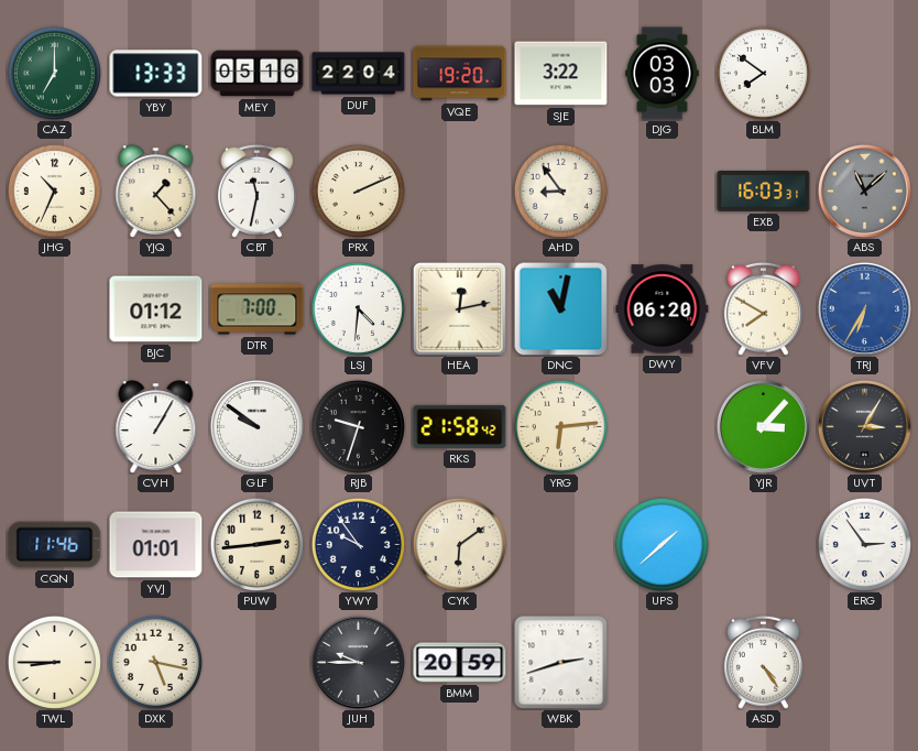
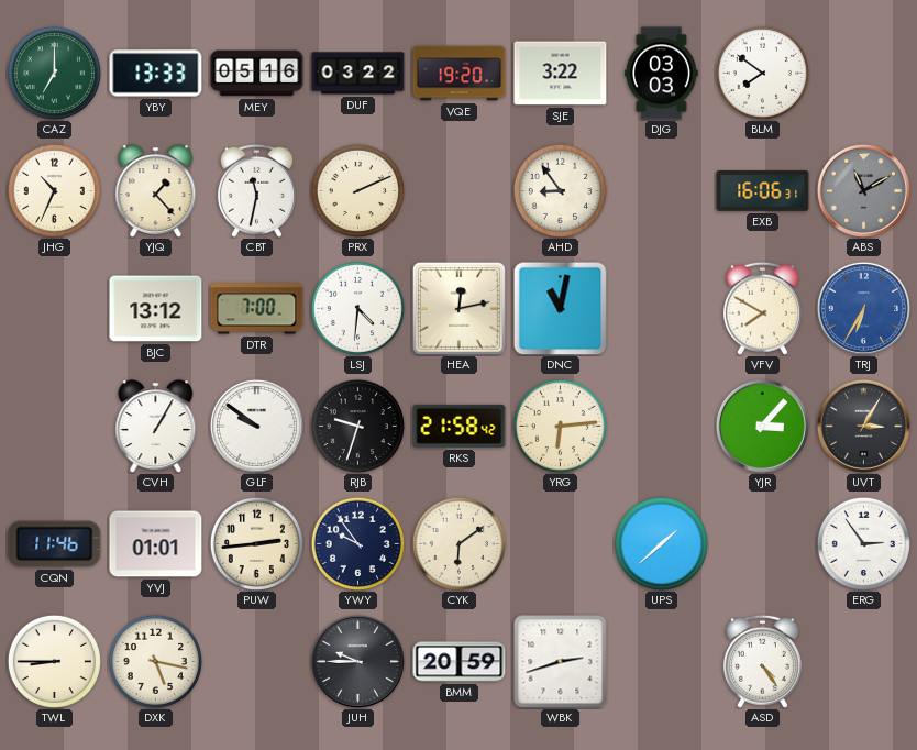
DUF: 22:04 -> 03:22
EXB: 16:03 -> 16:06
ABS: 11:08 -> 11:10
BJC: 01:12 -> 13:12
DWY: 06:20 -> none
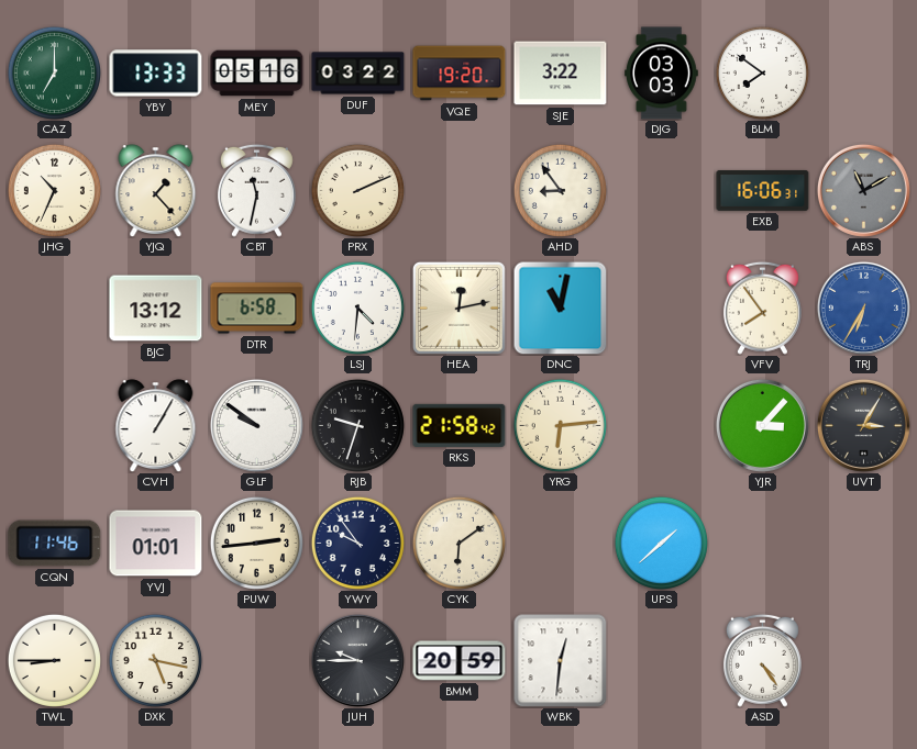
DTR: 7:00 -> 6:58
VFV: 7:50 -> 7:54
ERG: 2:54 -> none
WBK: 2:42 -> 12:31
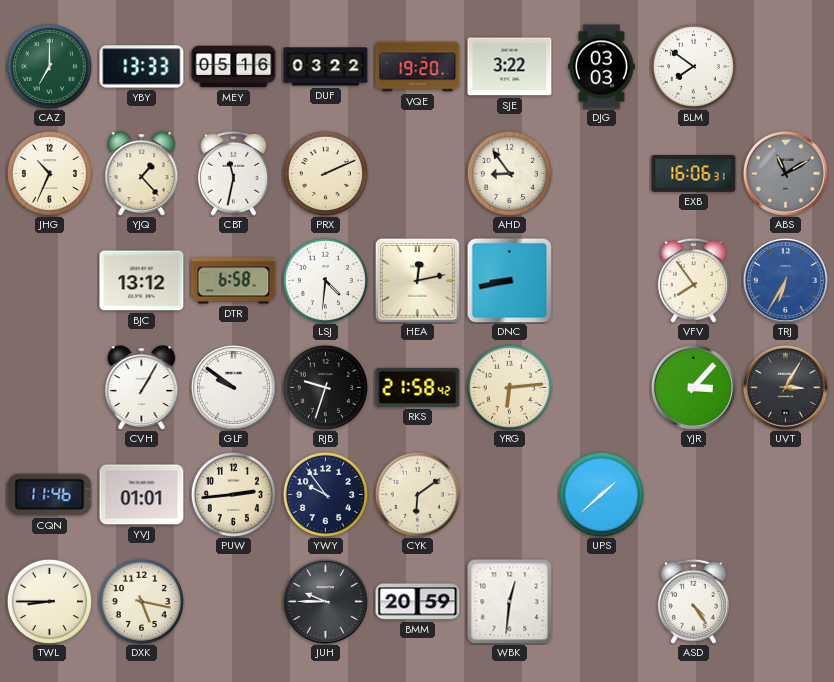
DNC: 11:02 -> 8:43
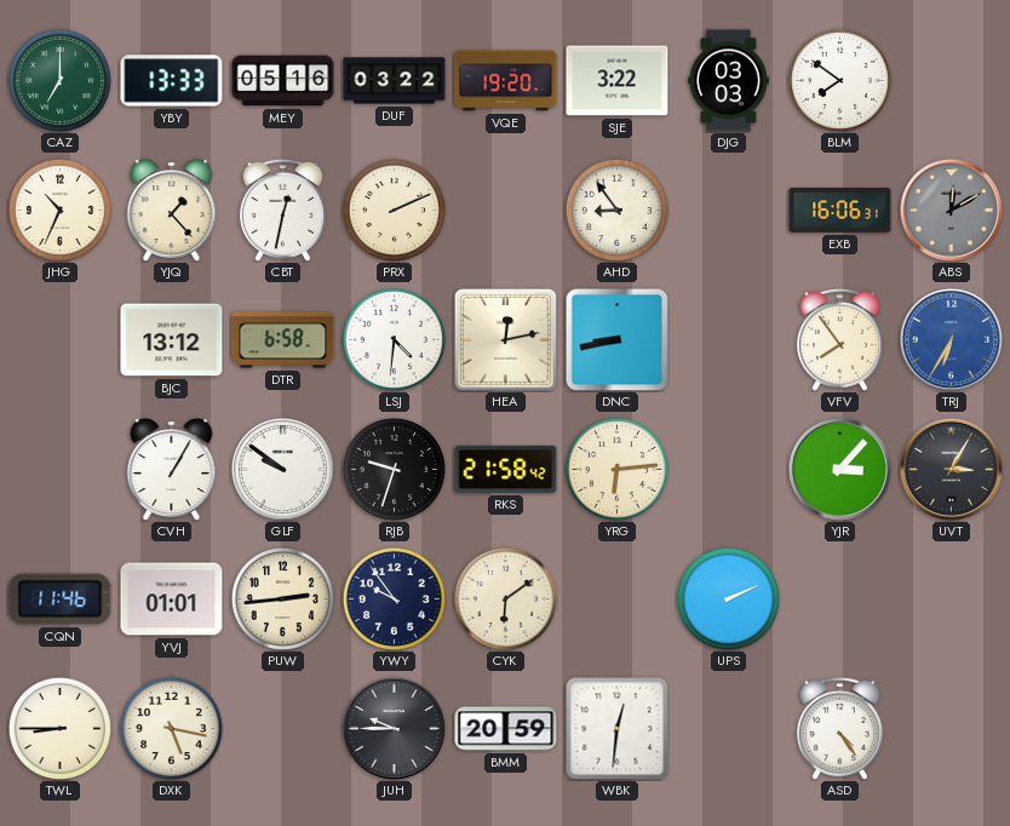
CBT: 11:32 -> 12:32
ABS: 11:10 -> 12:10
UPS: 1:38 -> 2:11
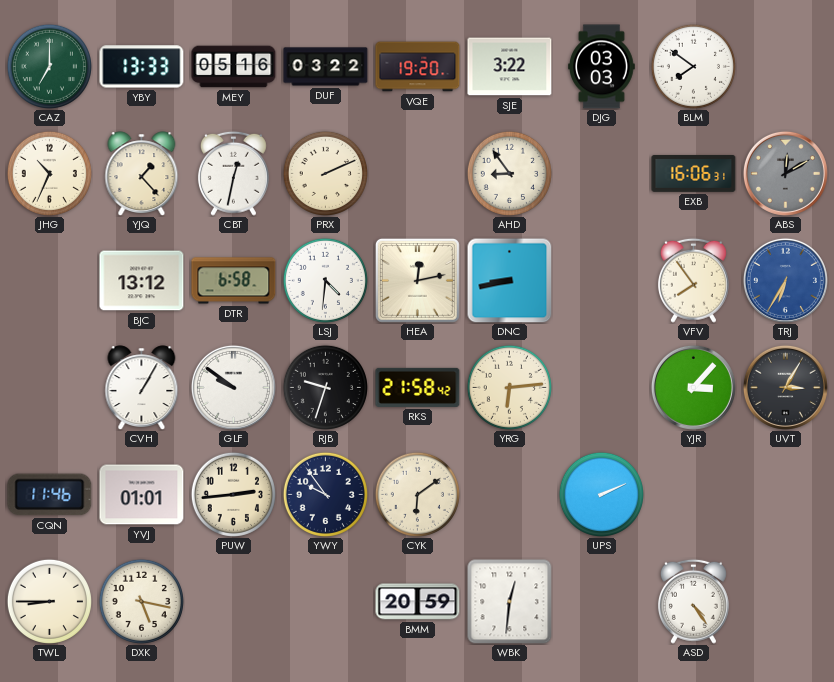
JUH: 9:45 -> none
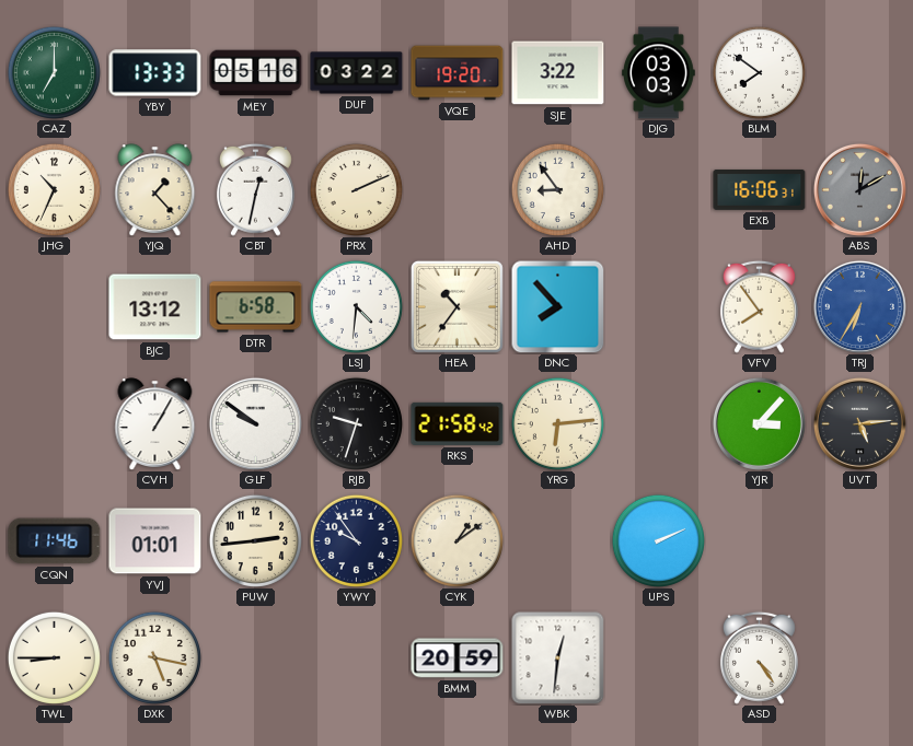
HEA: 12:13 -> 10:36
DNC: 8:43 -> 7:53
UVT: 3:05 -> 5:14
CYK: 6:09 -> 1:09
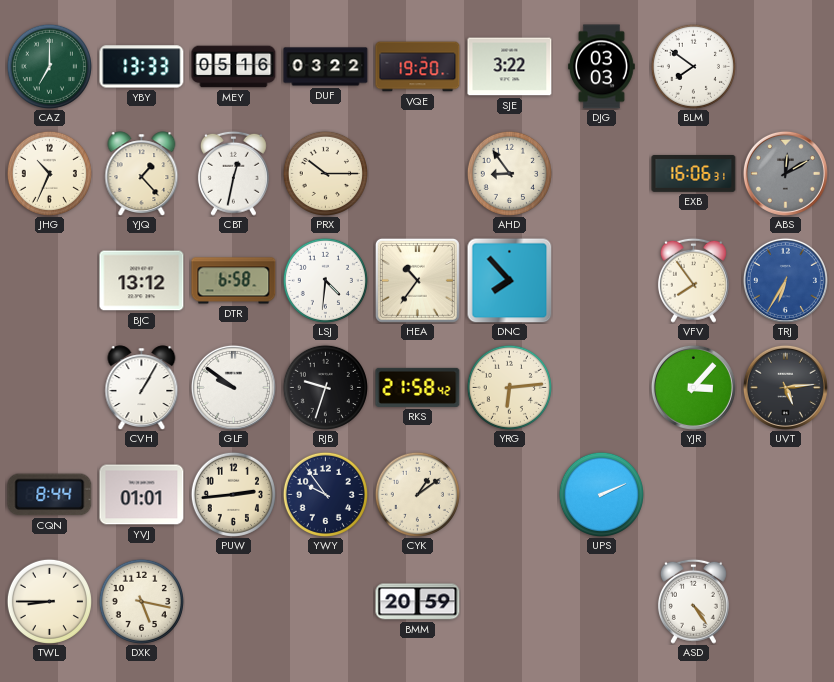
PRX: 2:11 -> 10:15
CQN: 11:46 -> 8:44
WBK: 12:31 -> none
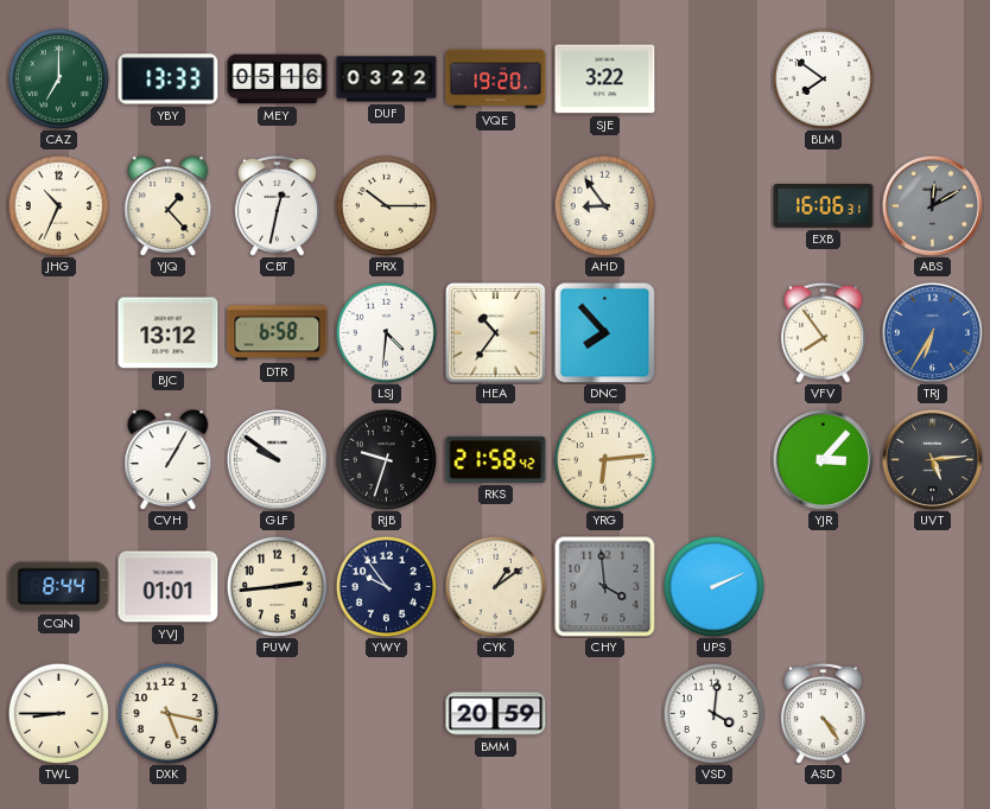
DJG: 03:03 -> none
CHY: none -> 3:59
VSD: none -> 4:01
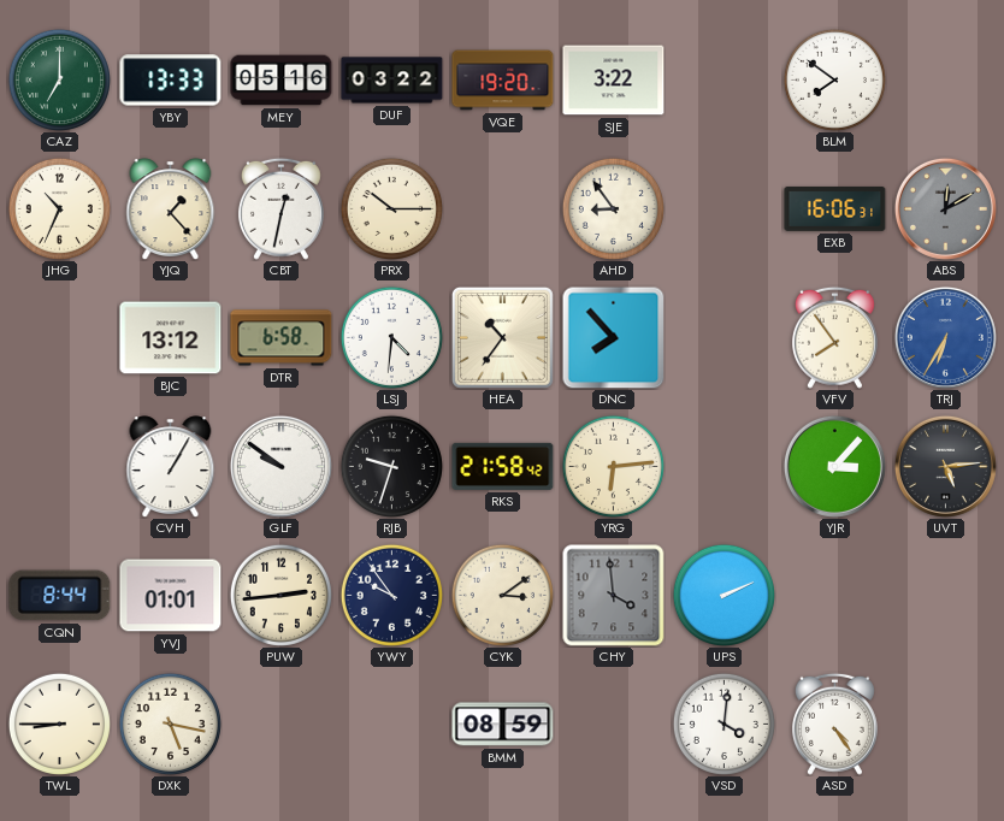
CYK: 1:09 -> 3:09
BMM: 20:59 -> 08:59
